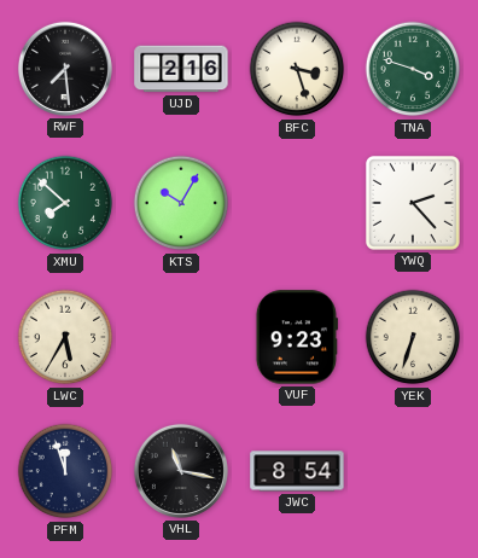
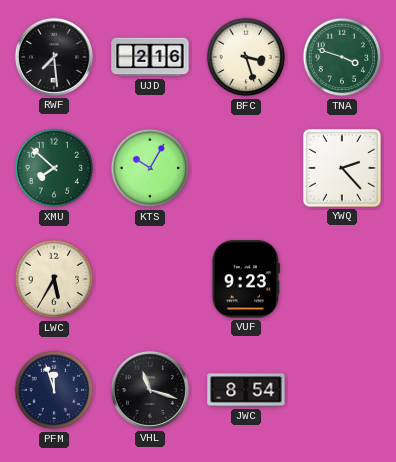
YEK: 6:33 -> none
VHL: 11:17 -> 11:18
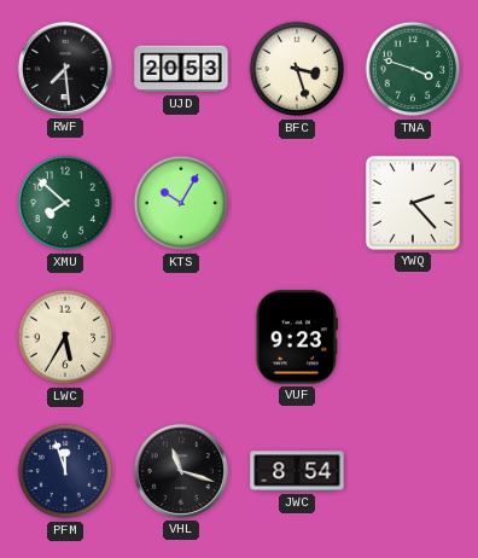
UJD: 2:16 -> 20:53
